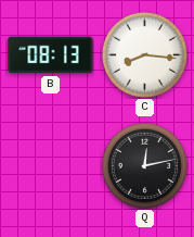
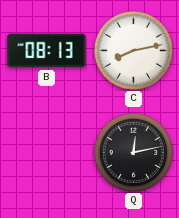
C: 8:16 -> 8:13
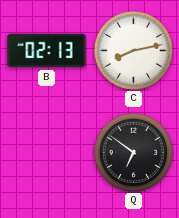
B: 08:13 -> 02:13
Q: 12:13 -> 6:51
